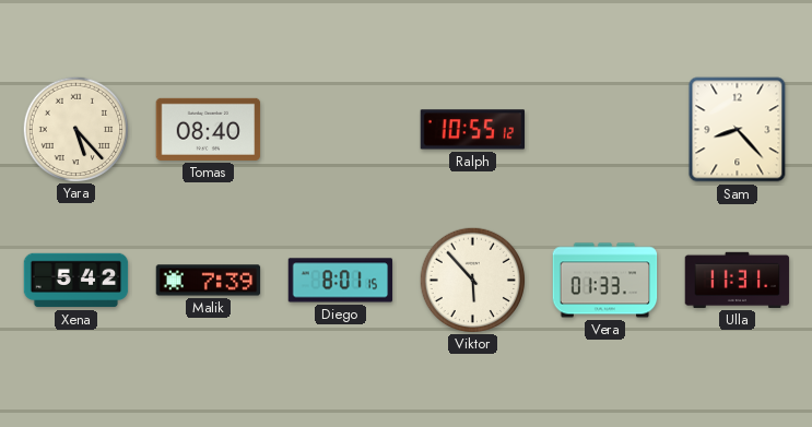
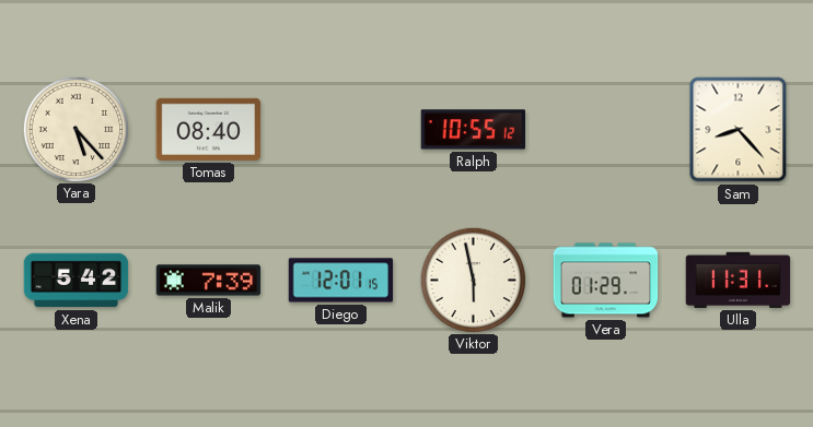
Diego: 8:01 -> 12:01
Viktor: 5:53 -> 5:58
Vera: 01:33 -> 01:29
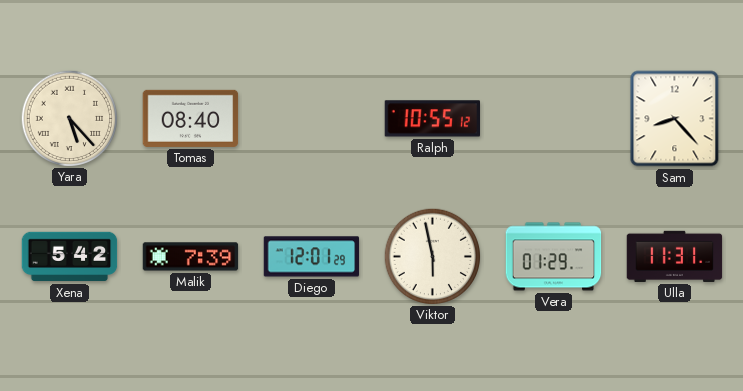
Diego: 12:01:15 -> 12:01:29
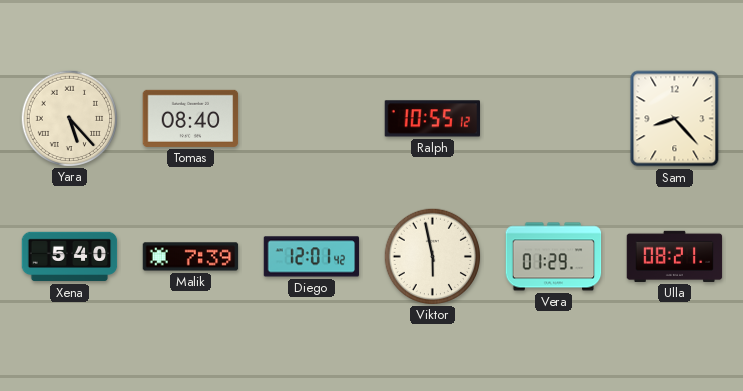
Xena: 5:42 -> 5:40
Diego: 12:01:29 -> 12:01:42
Ulla: 11:31 -> 08:21
